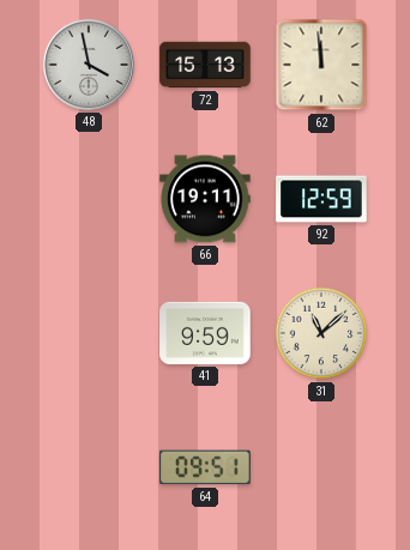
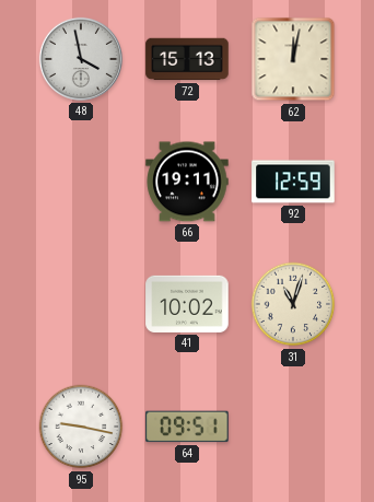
62: 11:59 -> 12:02
41: 9:59 -> 10:02
31: 11:08 -> 11:03
95: none -> 9:17
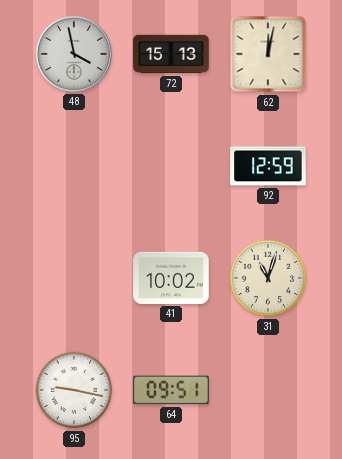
66: 19:11 -> none
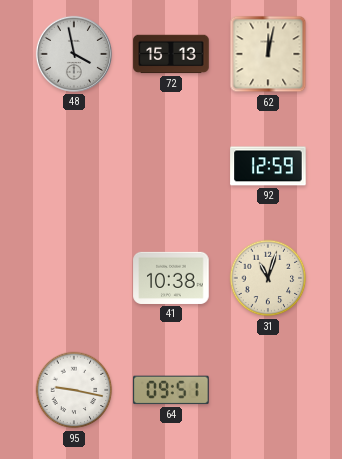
41: 10:02 -> 10:38
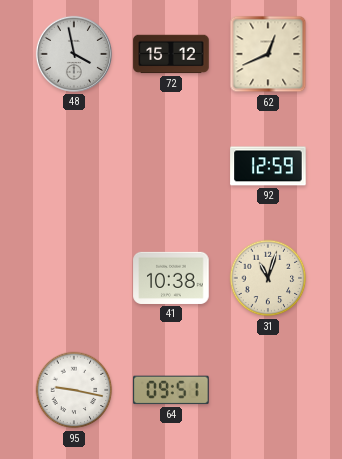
72: 15:13 -> 15:12
62: 12:02 -> 12:41
